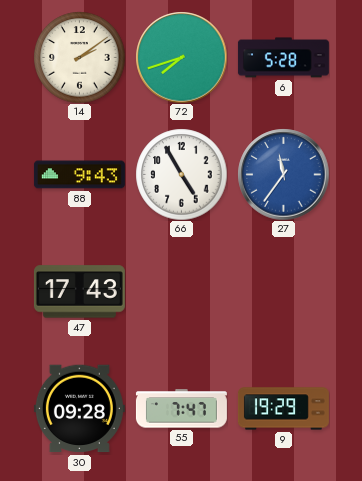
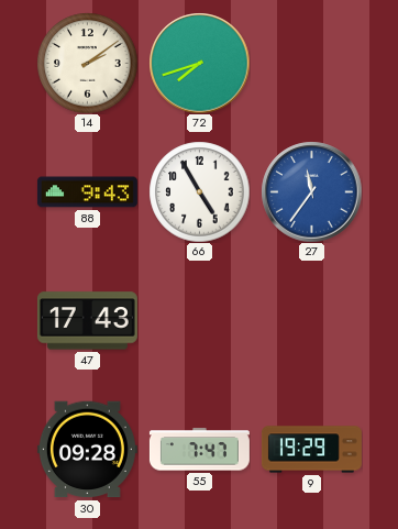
6: 5:28 -> none
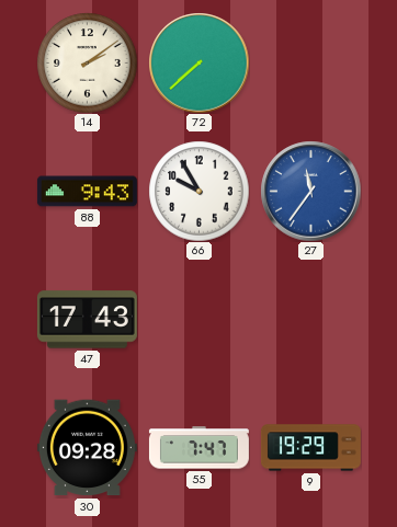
72: 7:42 -> 7:38
66: 4:55 -> 9:55
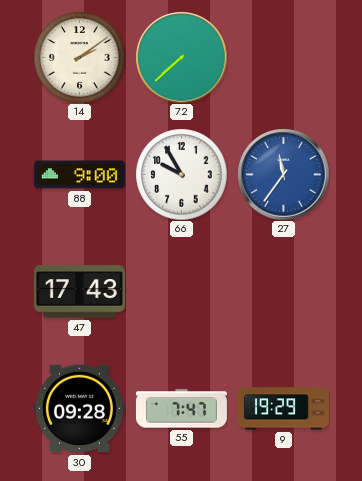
88: 9:43 -> 9:00
